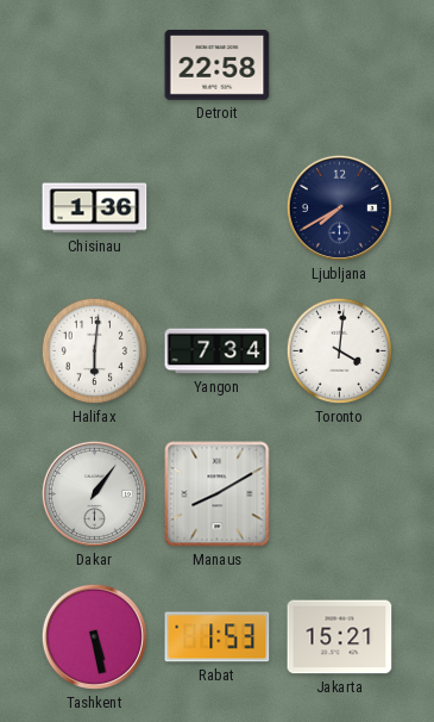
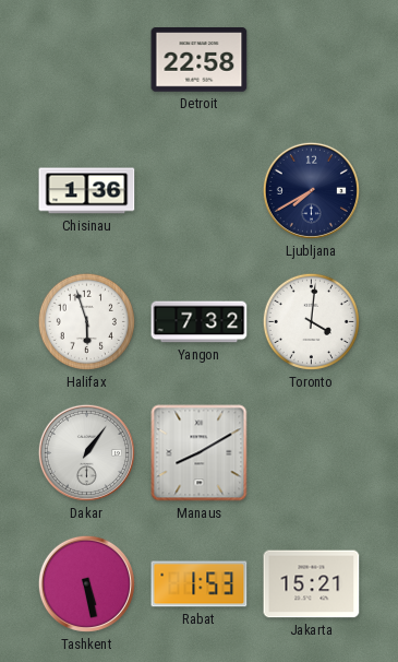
Halifax: 6:01 -> 5:57
Yangon: 7:34 -> 7:32
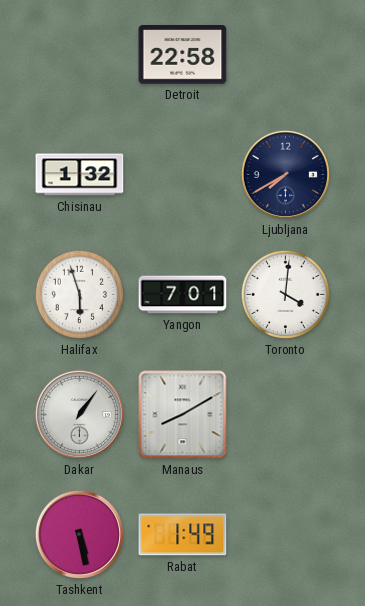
Chisinau: 1:36 -> 1:32
Yangon: 7:32 -> 7:01
Rabat: 1:53 -> 1:49
Jakarta: 15:21 -> none
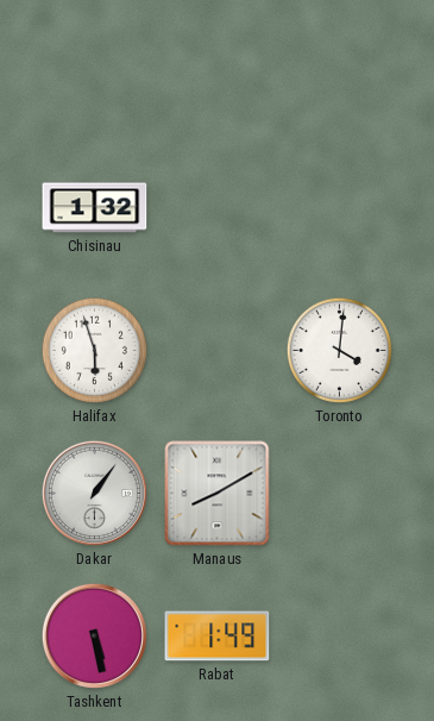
Detroit: 22:58 -> none
Ljubljana: 7:40 -> none
Yangon: 7:01 -> none
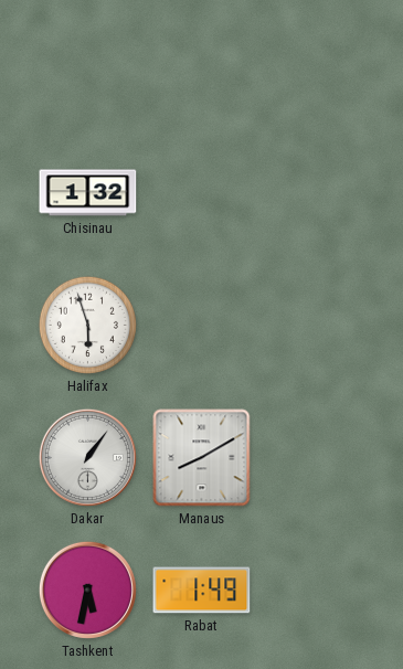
Toronto: 4:01 -> none
Tashkent: 5:28 -> 5:32
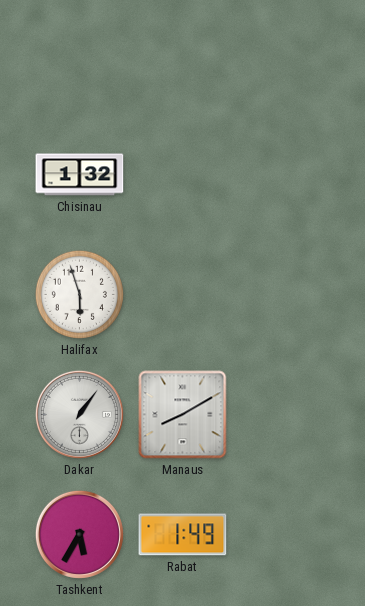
Tashkent: 5:32 -> 5:35
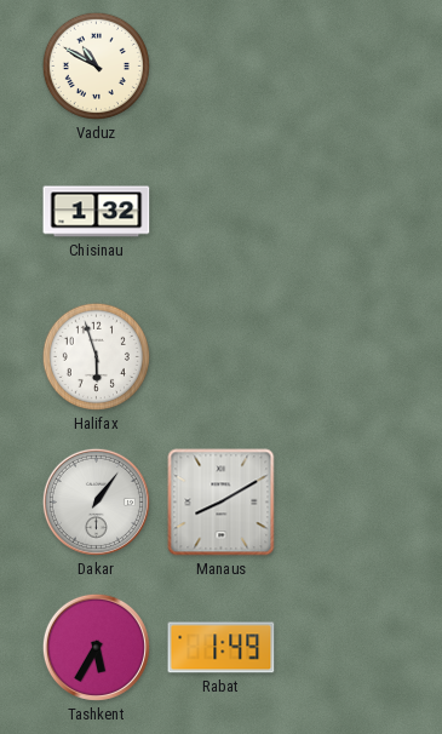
Vaduz: none -> 10:50
